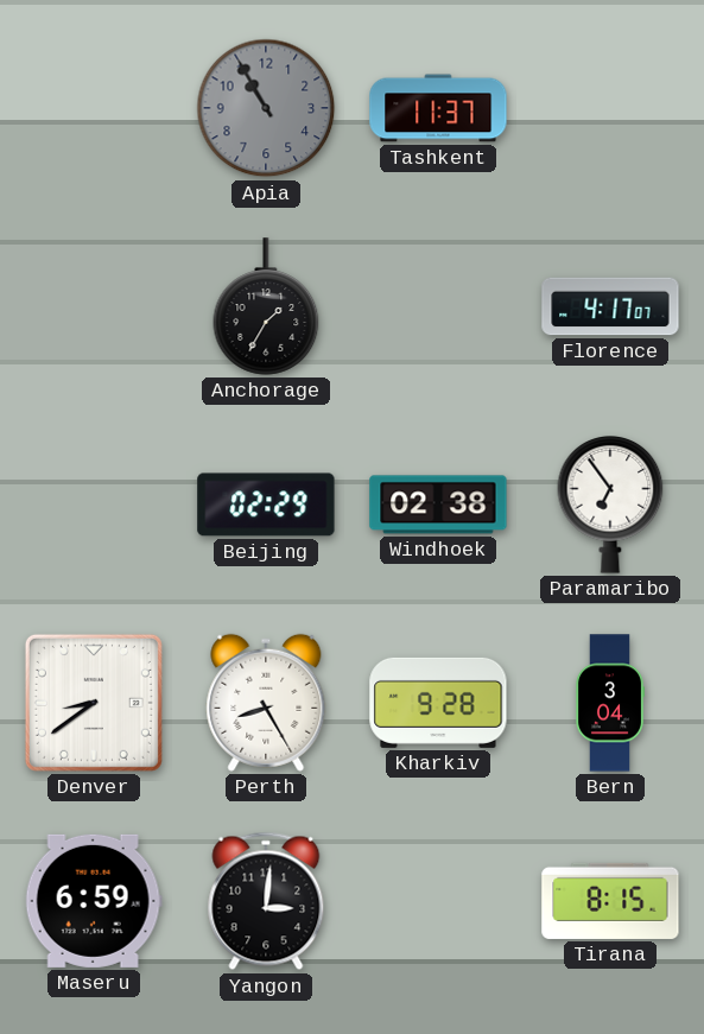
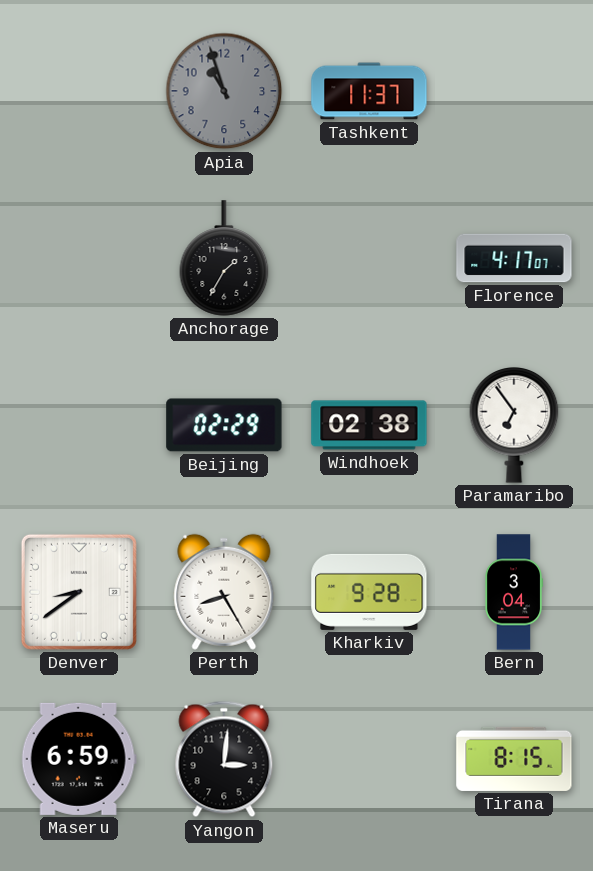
Apia: 10:55 -> 10:57
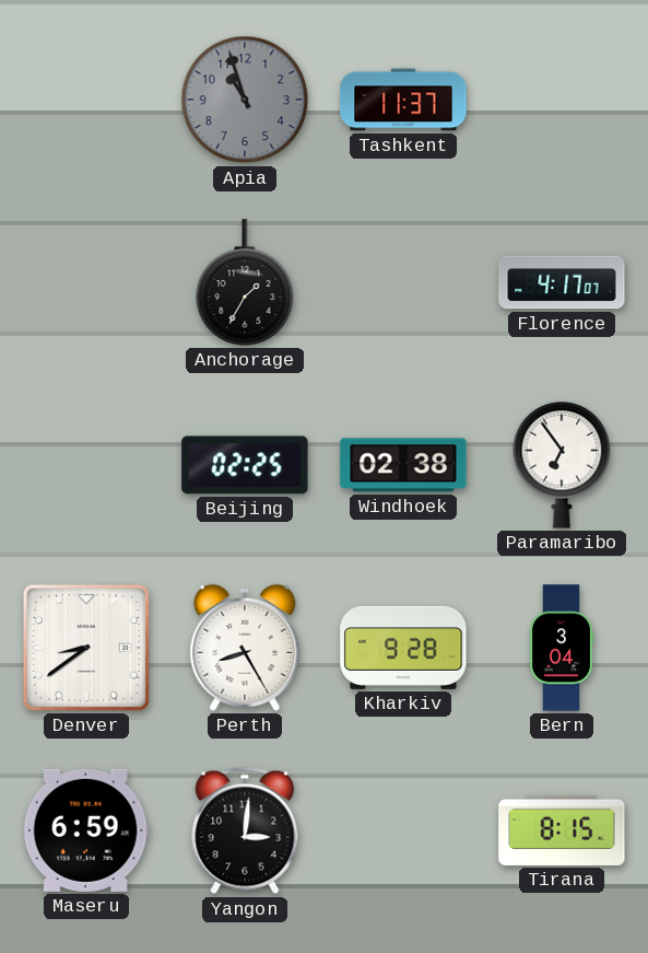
Beijing: 02:29 -> 02:25
